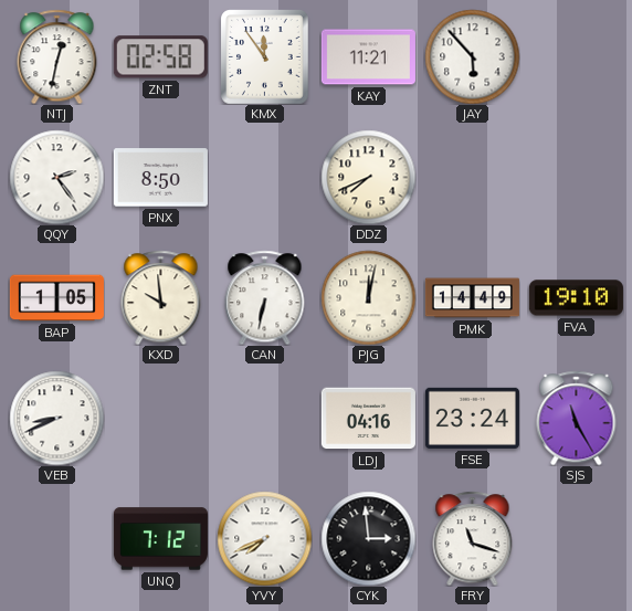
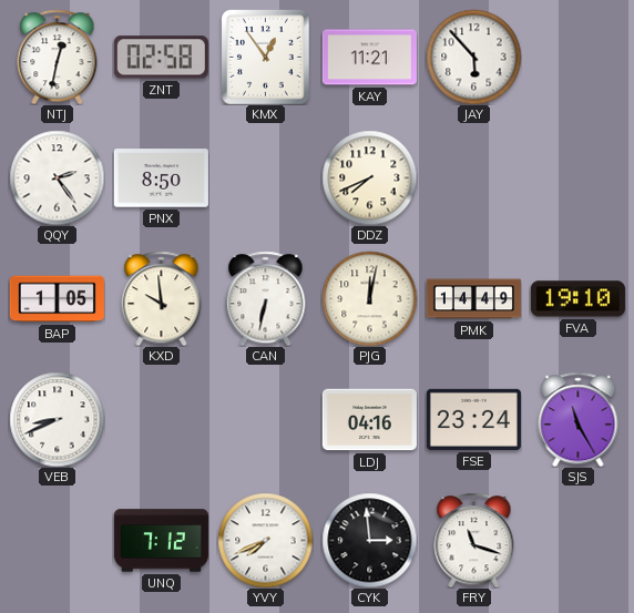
KMX: 11:54 -> 12:54
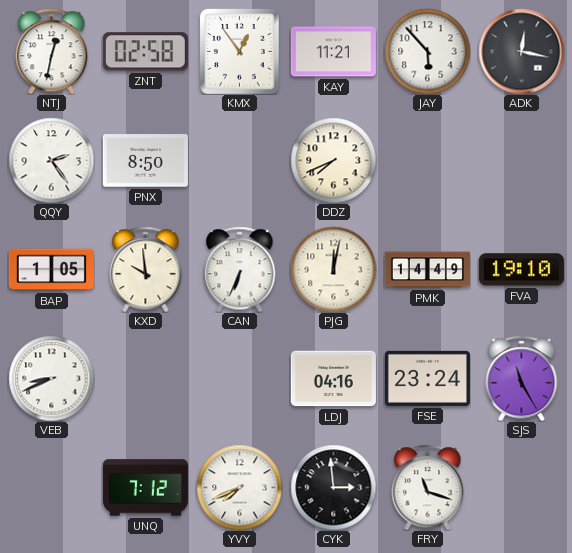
ADK: none -> 12:17
CAN: 6:32 -> 6:34
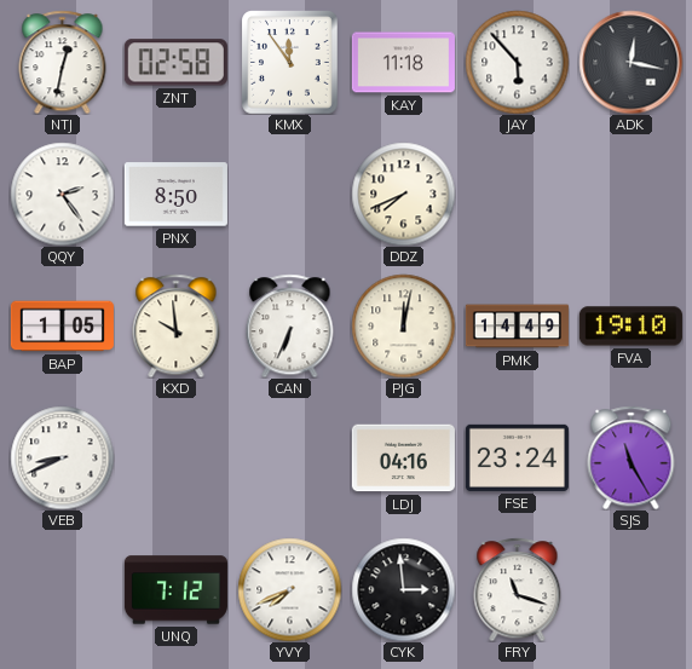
KMX: 12:54 -> 11:54
KAY: 11:21 -> 11:18
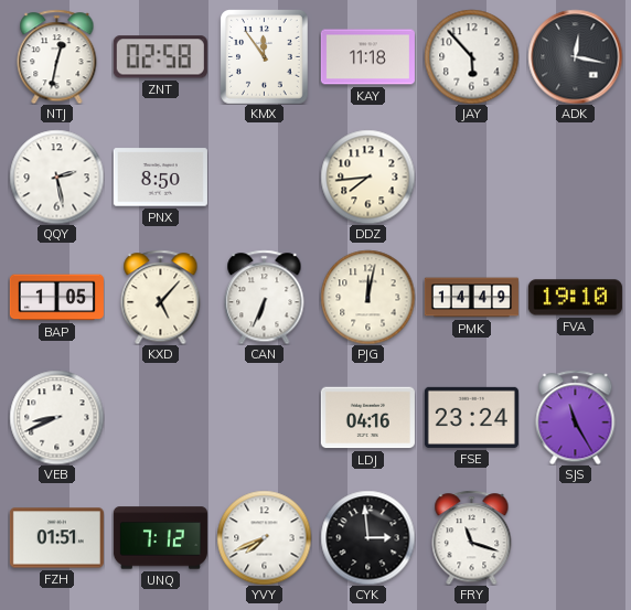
QQY: 2:24 -> 2:28
DDZ: 7:41 -> 7:44
KXD: 9:59 -> 5:07
FZH: none -> 01:51
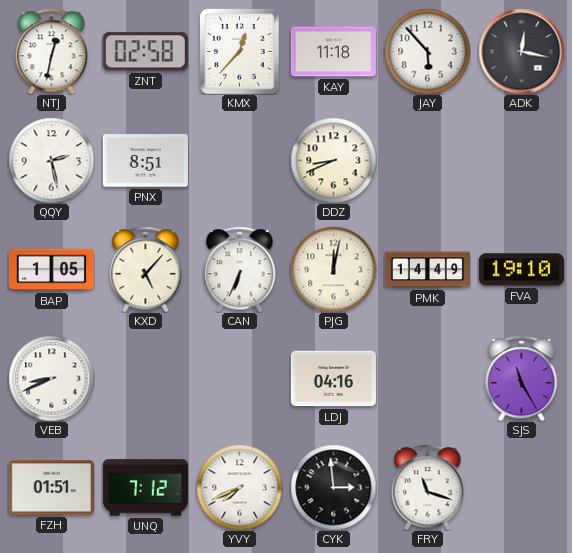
KMX: 11:54 -> 12:37
PNX: 8:50 -> 8:51
DDZ: 7:44 -> 8:41
FSE: 23:24 -> none
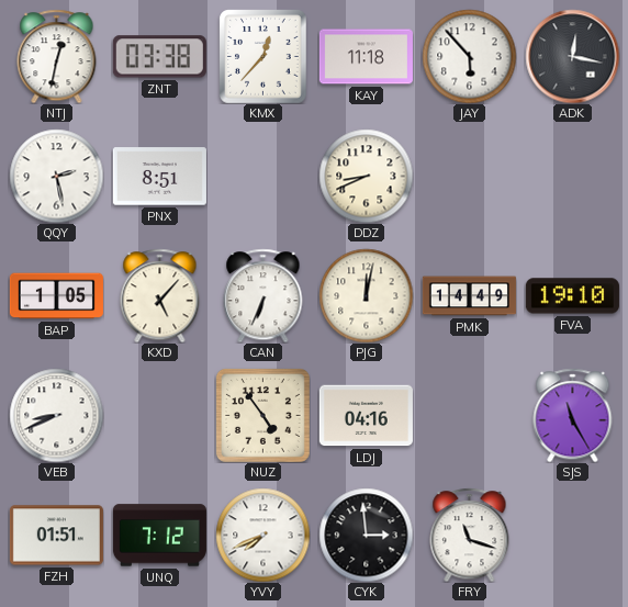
ZNT: 02:58 -> 03:38
NUZ: none -> 4:54
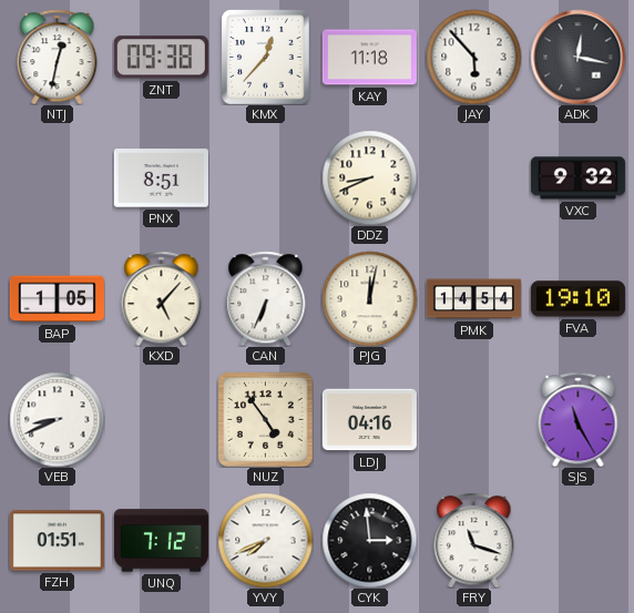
ZNT: 03:38 -> 09:38
QQY: 2:28 -> none
VXC: none -> 9:32
PMK: 14:49 -> 14:54
